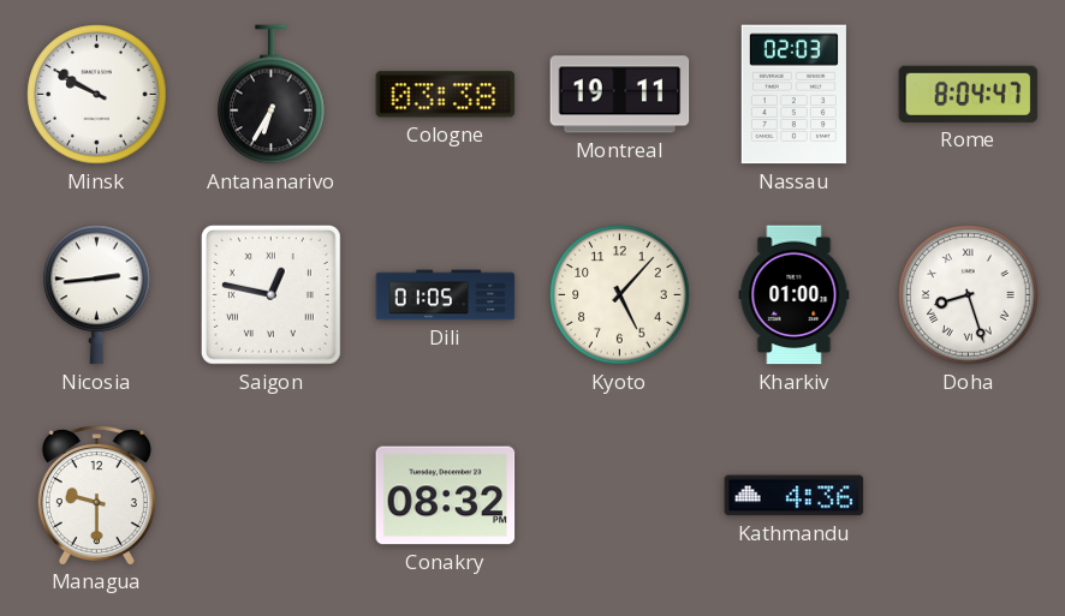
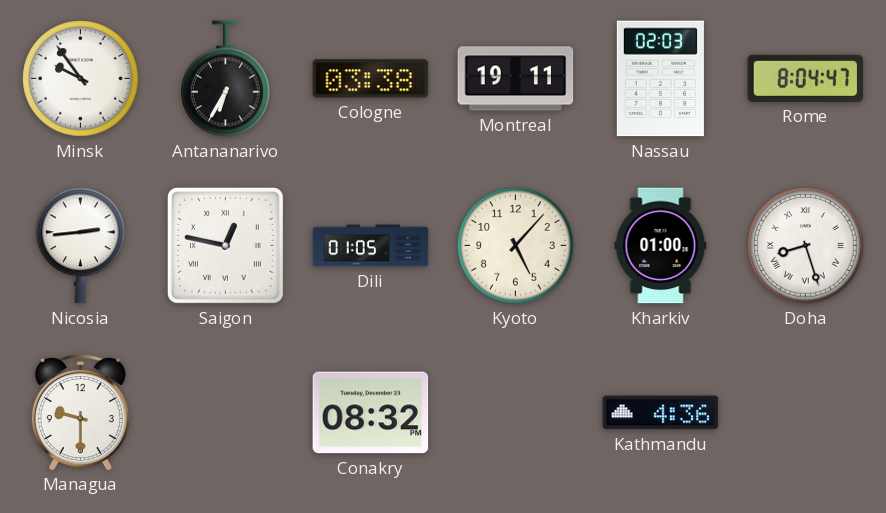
Minsk: 9:50 -> 9:54
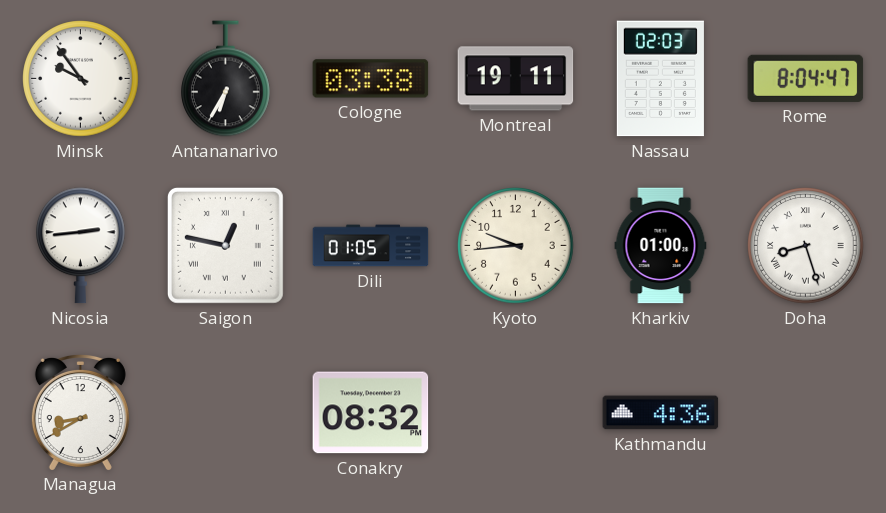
Kyoto: 5:07 -> 9:44
Managua: 9:30 -> 8:40
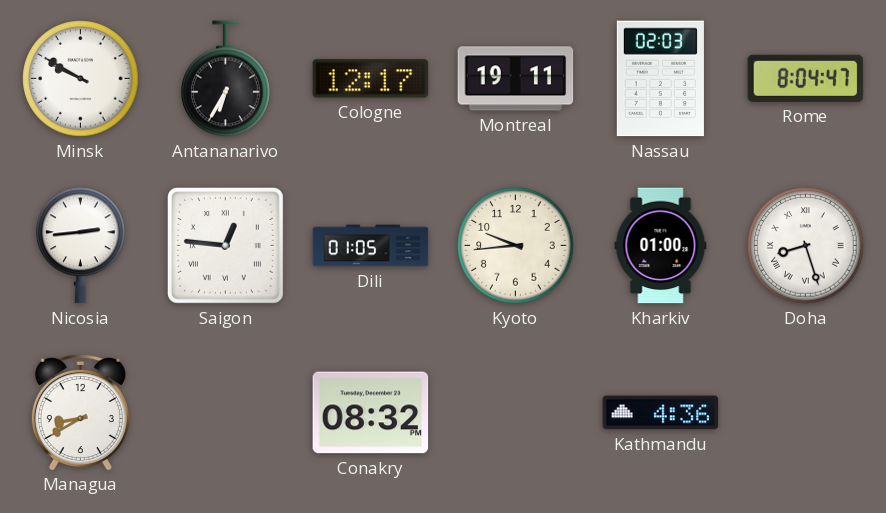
Minsk: 9:54 -> 9:50
Cologne: 03:38 -> 12:17
Saigon: 12:47 -> 12:46
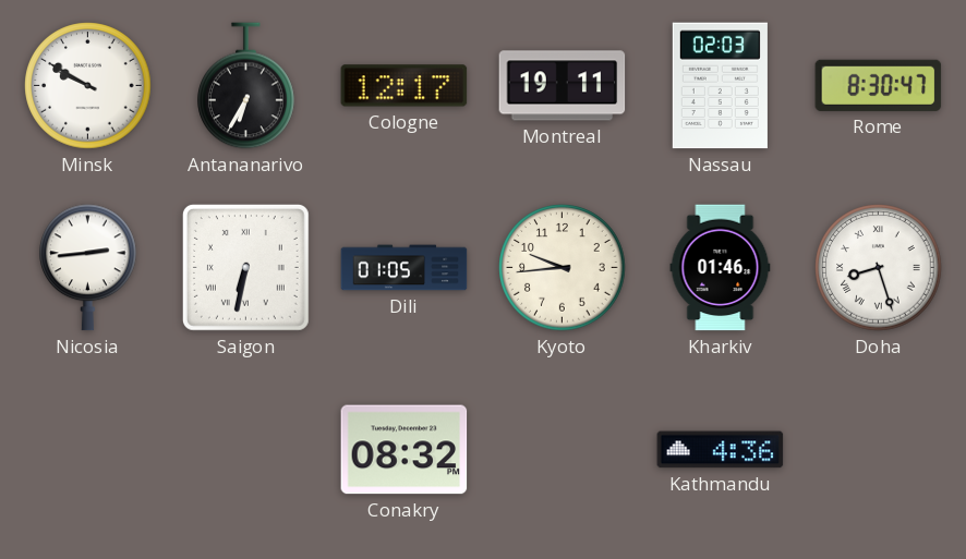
Rome: 8:04 -> 8:30
Saigon: 12:46 -> 6:32
Kharkiv: 01:00 -> 01:46
Managua: 8:40 -> none
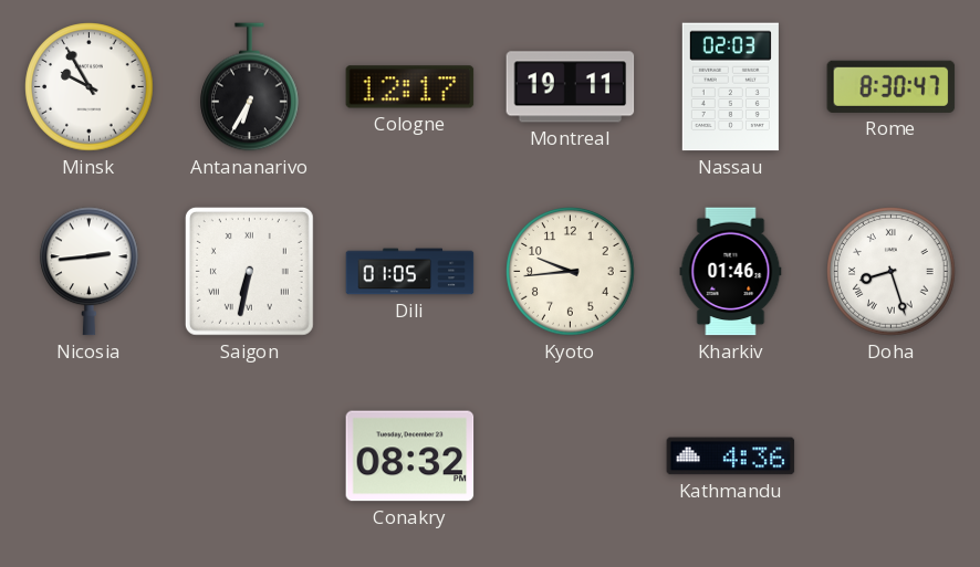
Minsk: 9:50 -> 9:55
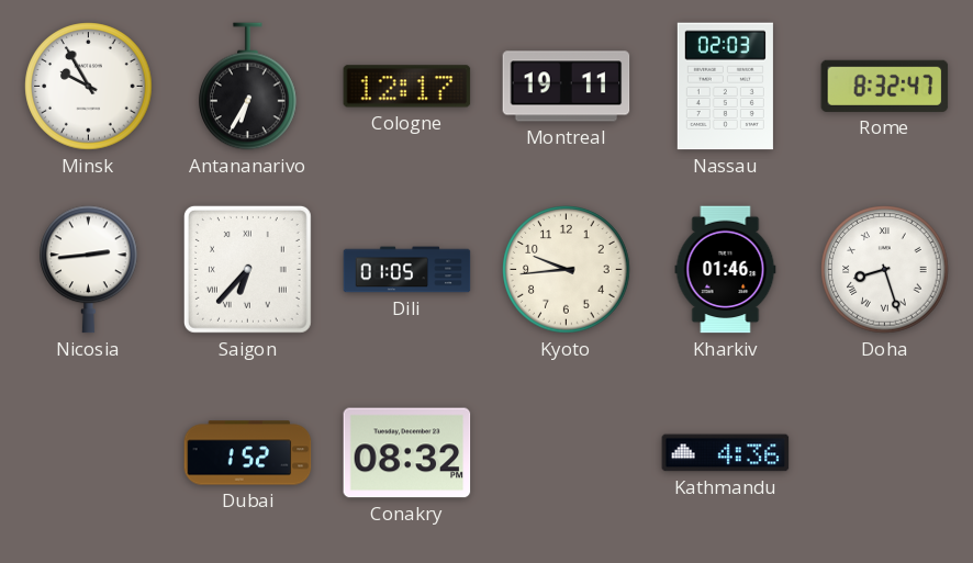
Rome: 8:30 -> 8:32
Saigon: 6:32 -> 6:37
Dubai: none -> 1:52
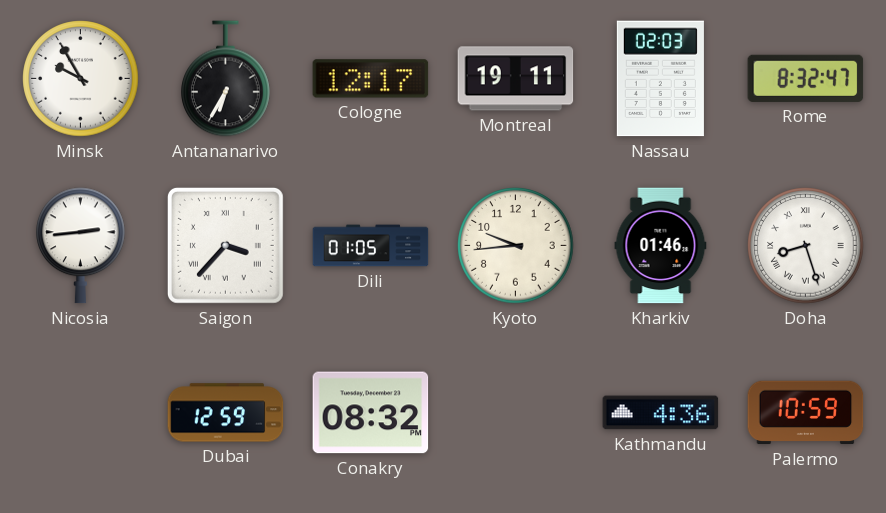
Saigon: 6:37 -> 3:37
Dubai: 1:52 -> 12:59
Palermo: none -> 10:59
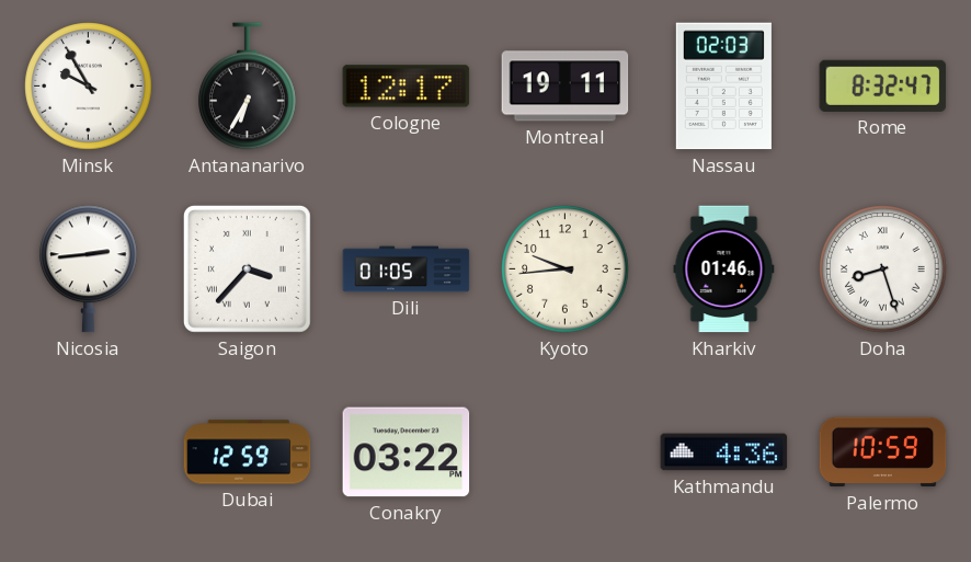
Conakry: 08:32 -> 03:22
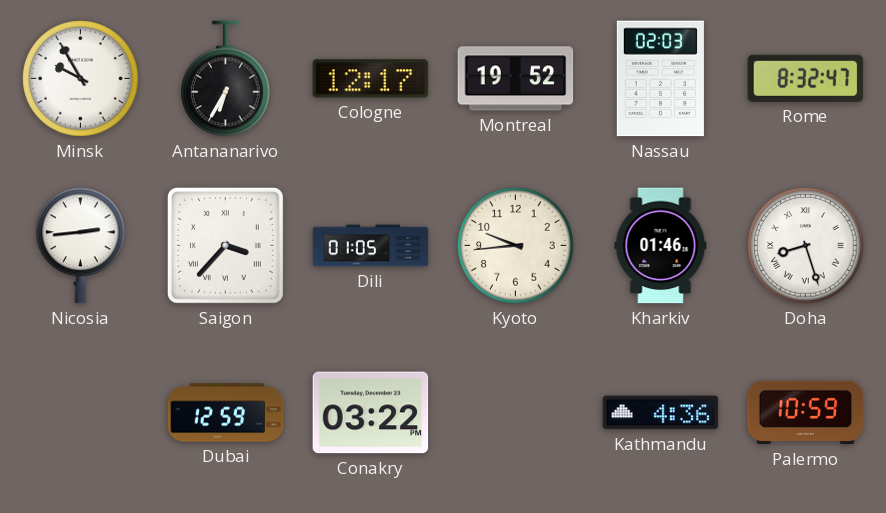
Montreal: 19:11 -> 19:52
